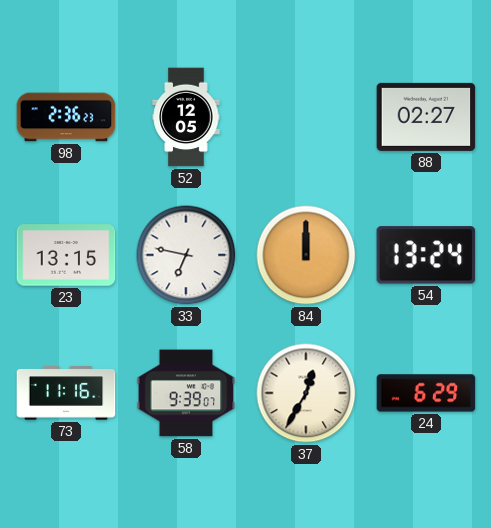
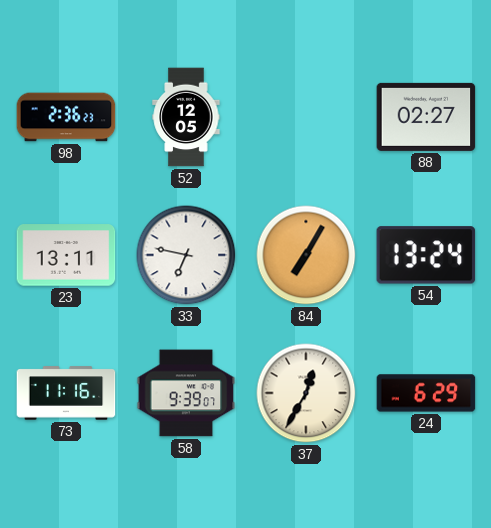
23: 13:15 -> 13:11
84: 12:00 -> 7:05
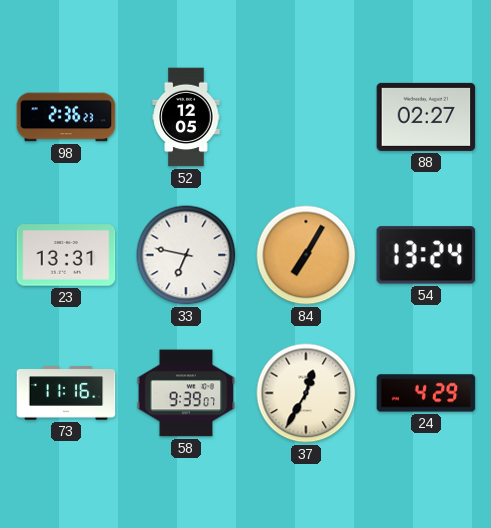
23: 13:11 -> 13:31
24: 6:29 -> 4:29
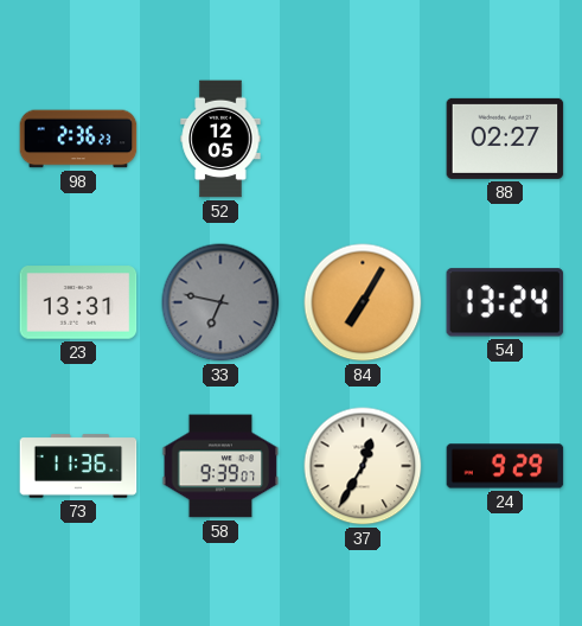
33 dial: white -> grey
73: 11:16 -> 11:36
24: 4:29 -> 9:29
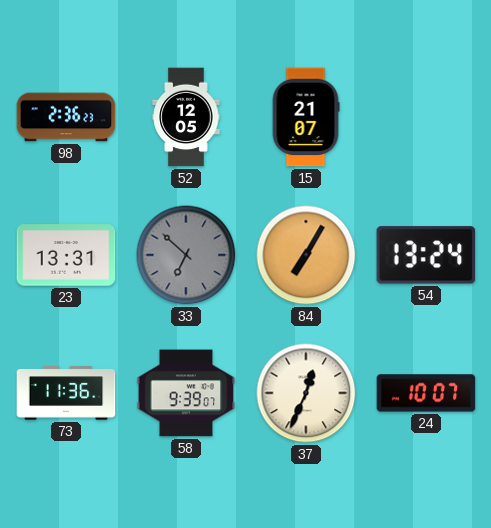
15: none -> 21:07
88: 02:27 -> none
33: 6:47 -> 6:52
37: 12:35 -> 12:34
24: 9:29 -> 10:07
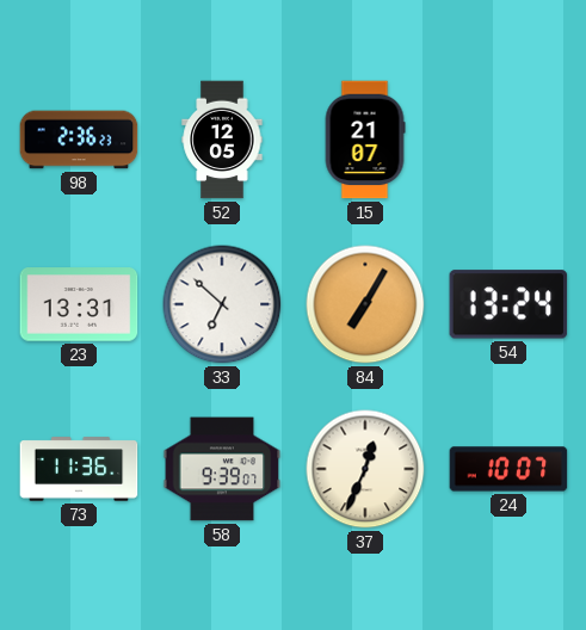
33 dial: grey -> white
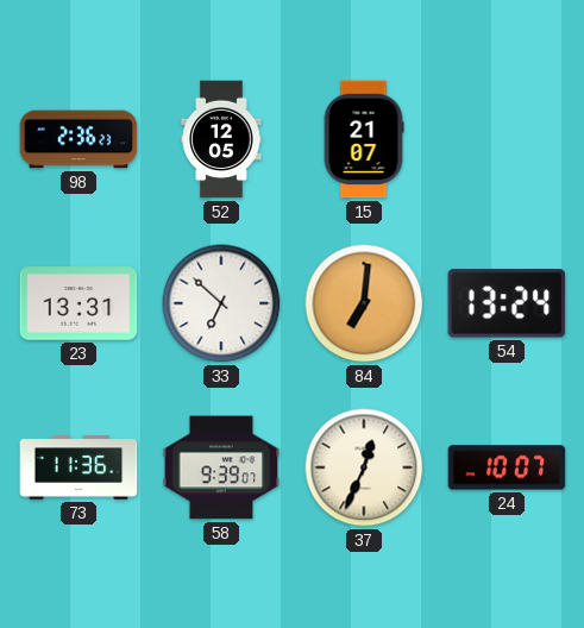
84: 7:05 -> 7:01
